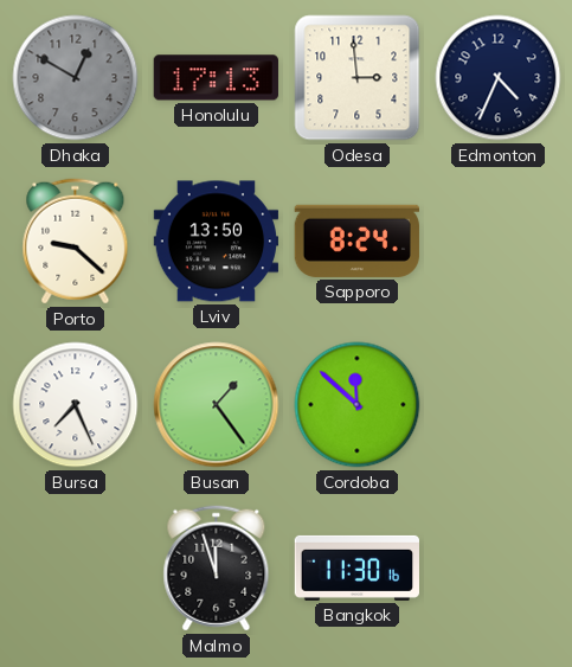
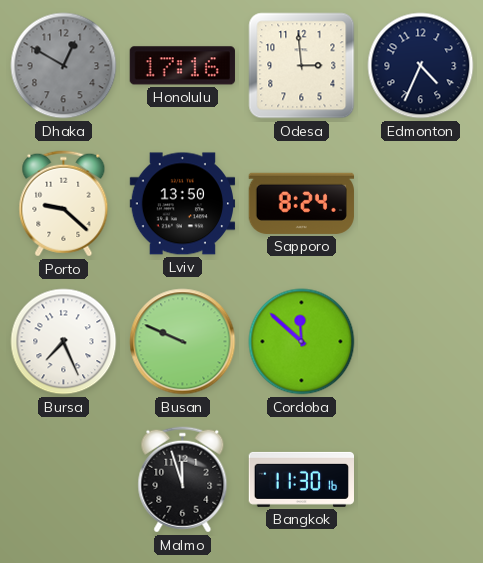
Honolulu: 17:13 -> 17:16
Busan: 1:24 -> 9:49
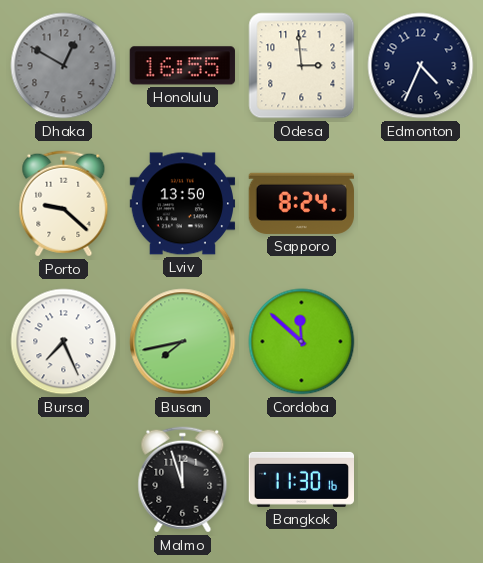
Honolulu: 17:16 -> 16:55
Busan: 9:49 -> 7:43
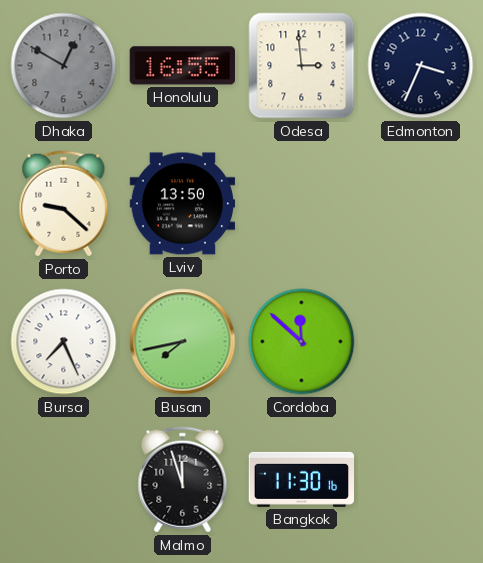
Edmonton: 4:34 -> 3:34
Sapporo: 8:24 -> none
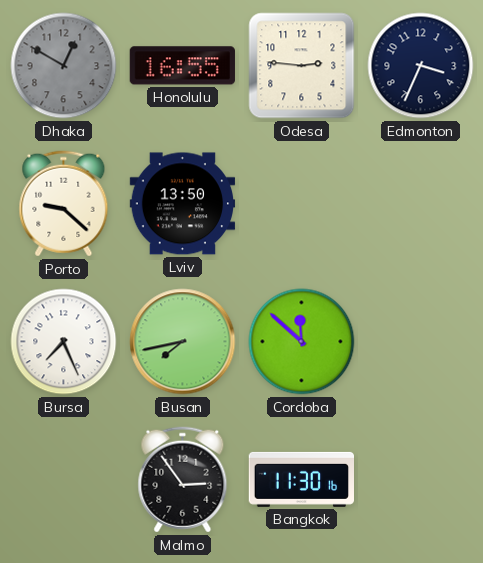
Odesa: 2:59 -> 2:46
Malmo: 11:57 -> 2:54
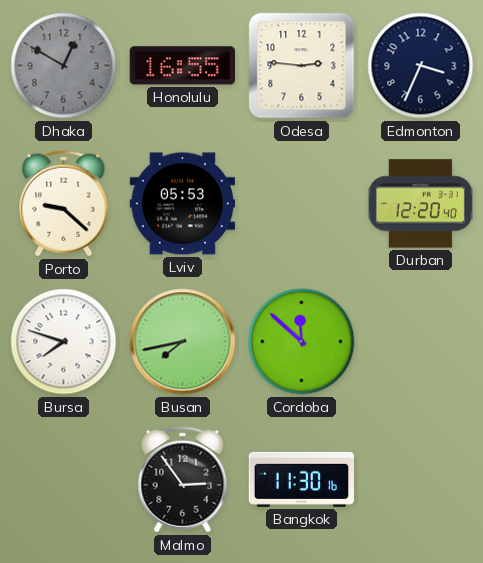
Lviv: 13:50 -> 05:53
Durban: none -> 12:20
Bursa: 7:26 -> 7:48
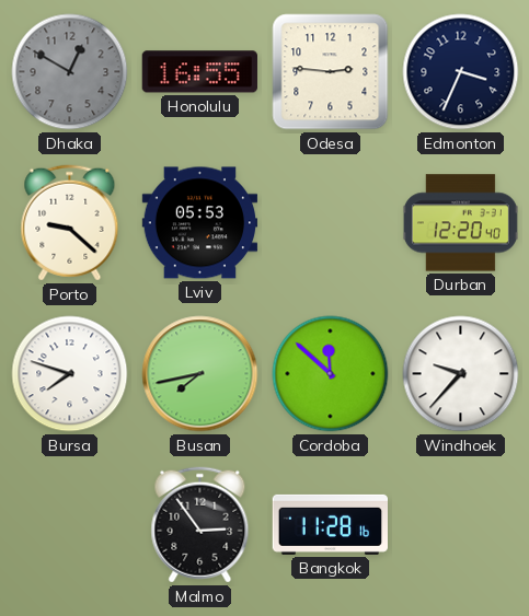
Windhoek: none -> 9:37
Bangkok: 11:30 -> 11:28
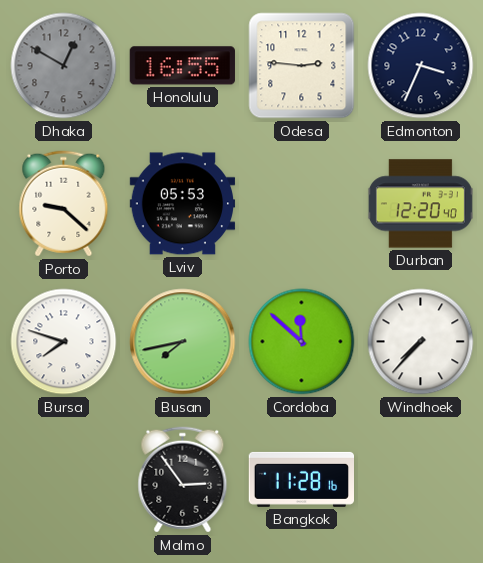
Windhoek: 9:37 -> 7:37
